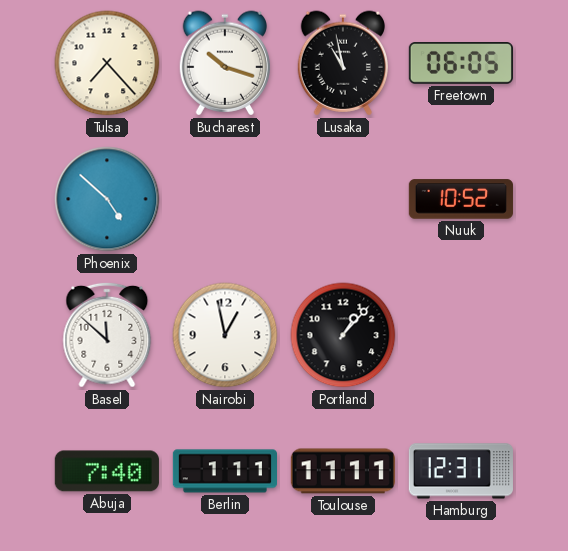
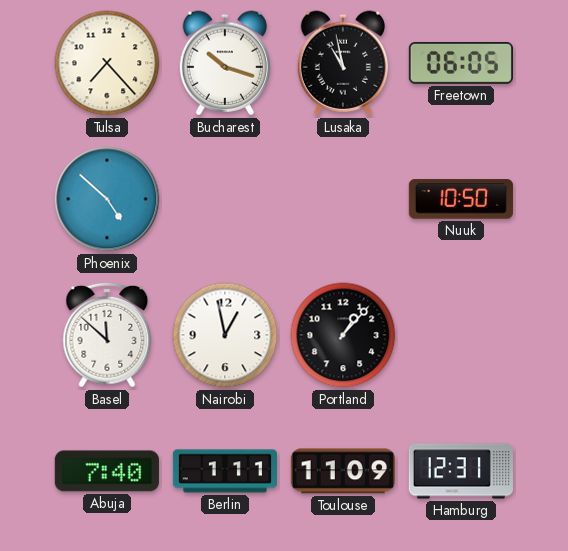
Nuuk: 10:52 -> 10:50
Toulouse: 11:11 -> 11:09
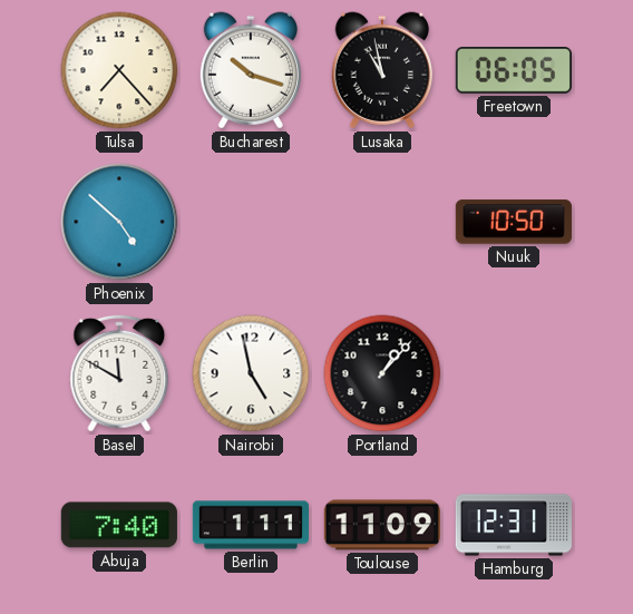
Basel: 11:52 -> 11:50
Nairobi: 12:58 -> 4:58
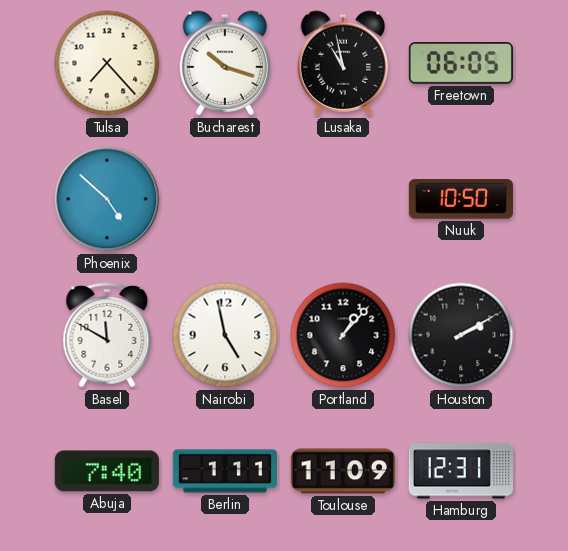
Houston: none -> 2:10
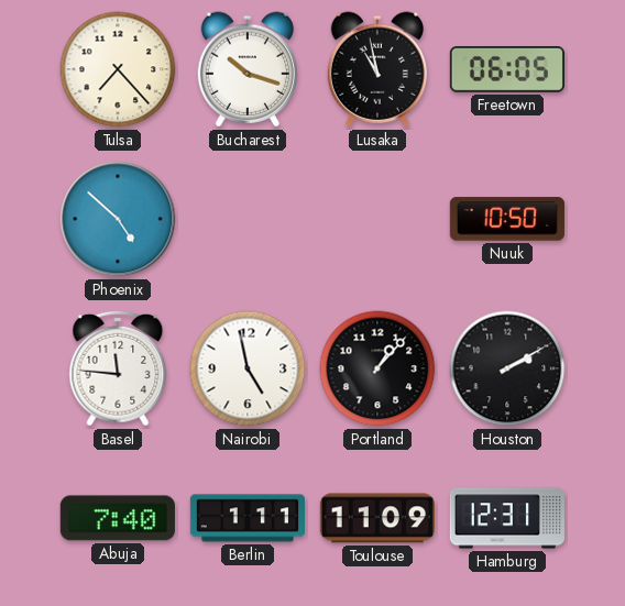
Basel: 11:50 -> 11:46
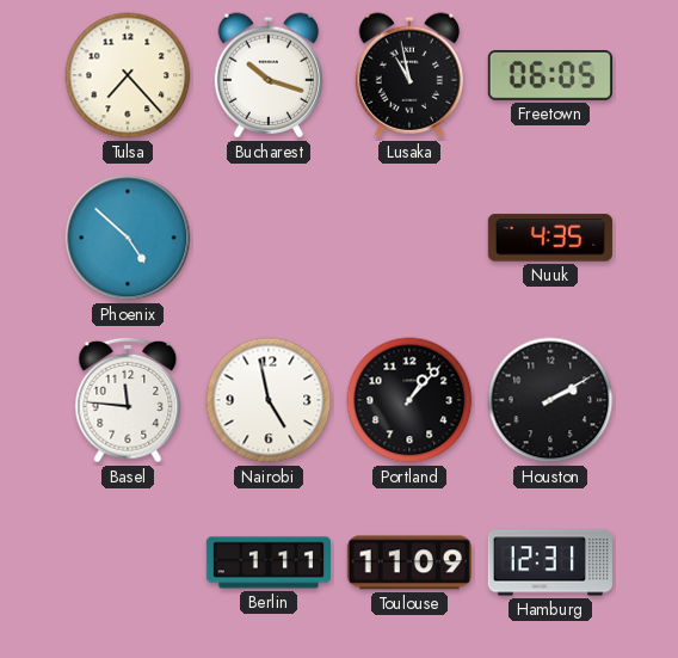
Nuuk: 10:50 -> 4:35
Abuja: 7:40 -> none
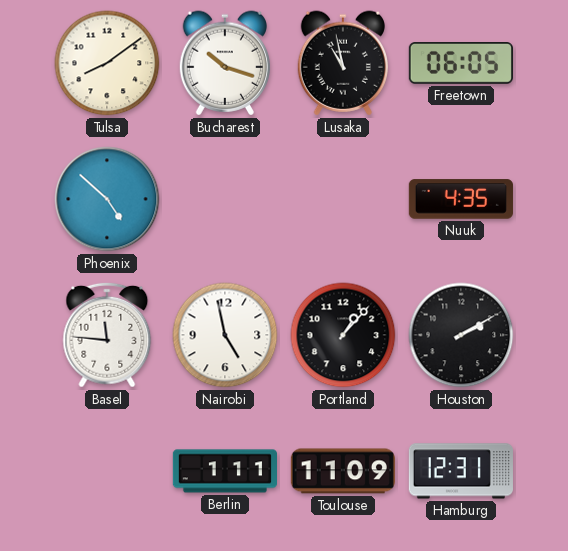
Tulsa: 7:23 -> 8:09
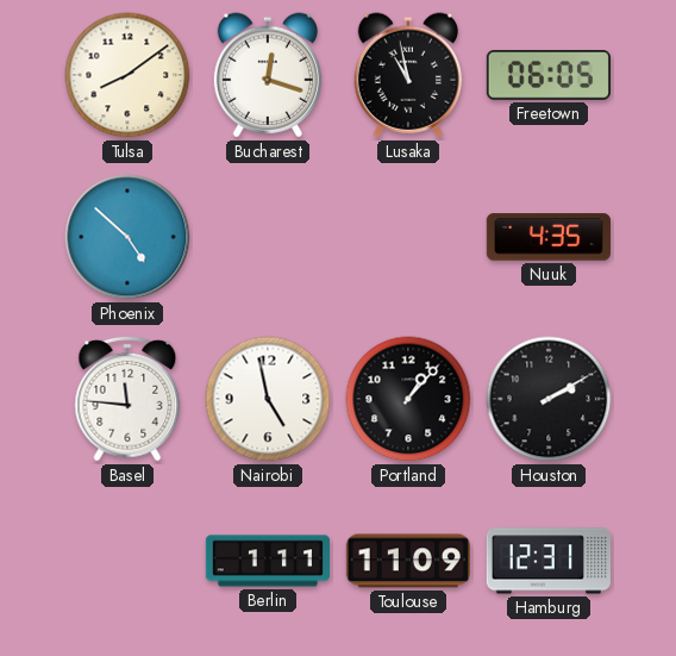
Bucharest: 10:18 -> 12:18
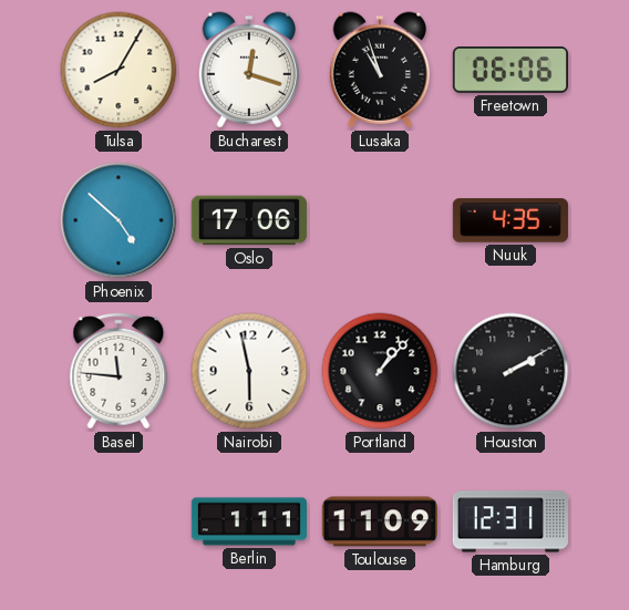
Tulsa: 8:09 -> 8:05
Lusaka: 10:58 -> 10:57
Freetown: 06:05 -> 06:06
Oslo: none -> 17:06
Nairobi: 4:58 -> 5:58
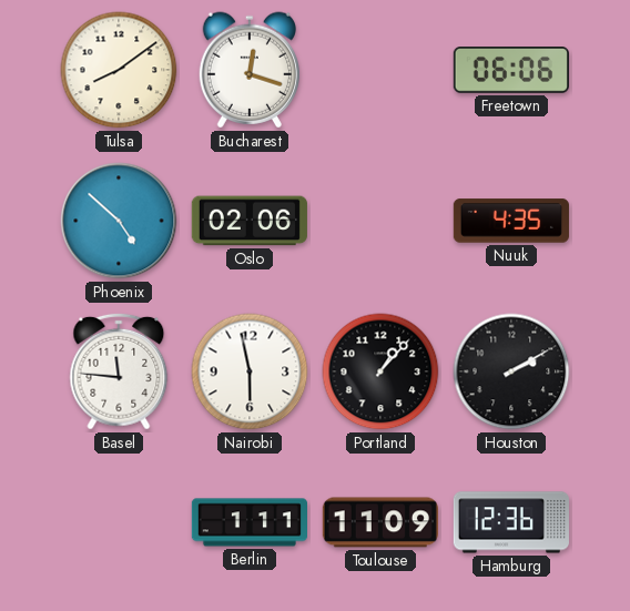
Tulsa: 8:05 -> 8:09
Lusaka: 10:57 -> none
Oslo: 17:06 -> 02:06
Hamburg: 12:31 -> 12:36
